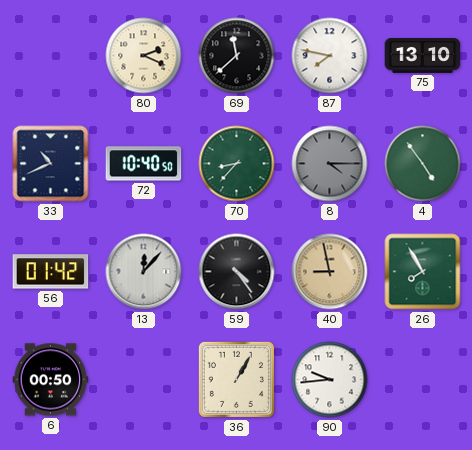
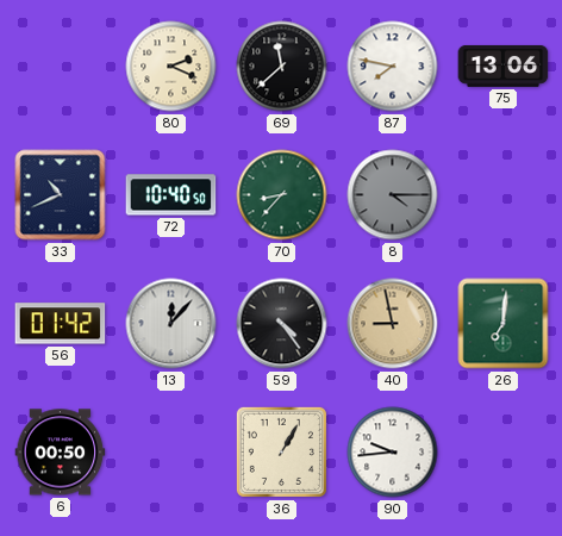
75: 13:10 -> 13:06
4: 4:54 -> none
26: 7:55 -> 7:01
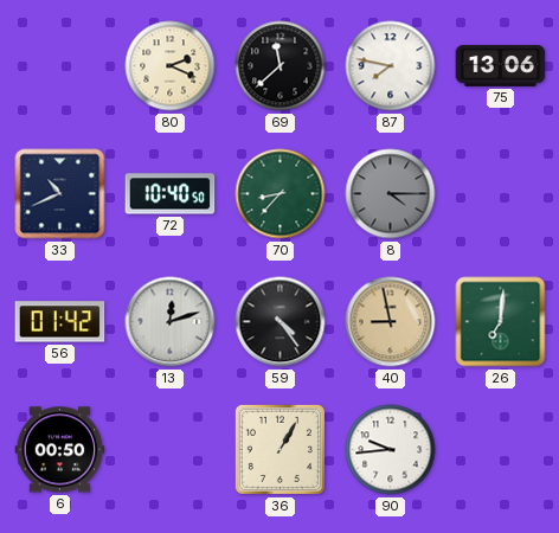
13: 12:07 -> 12:12
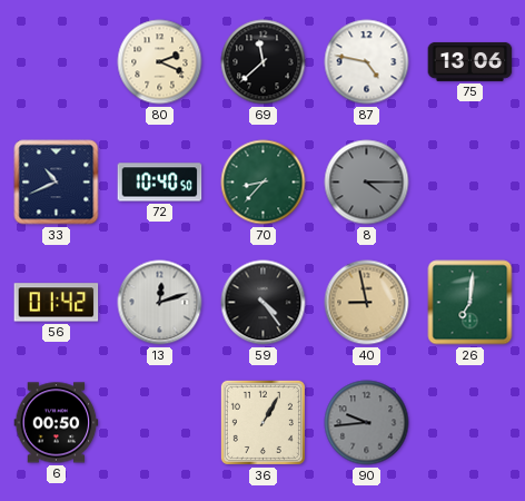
87: 7:47 -> 4:47
90 dial: white -> grey
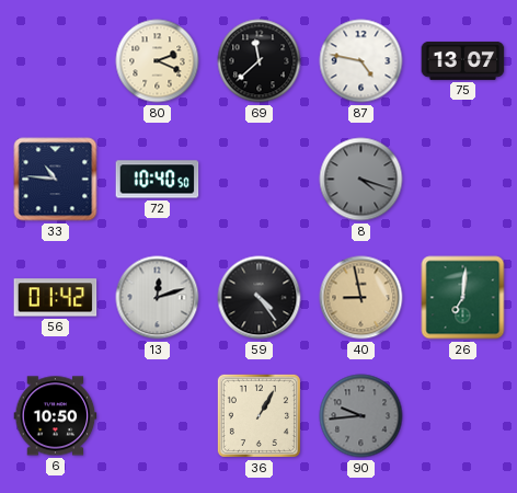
75: 13:06 -> 13:07
33: 10:41 -> 10:46
70: 8:37 -> none
8: 4:15 -> 4:18
6: 00:50 -> 10:50
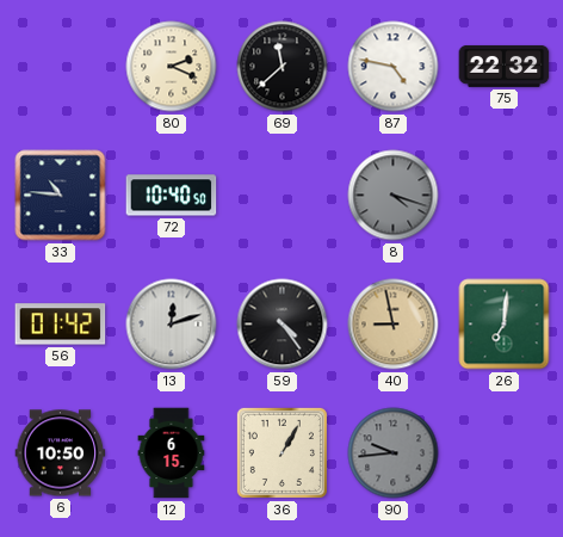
75: 13:07 -> 22:32
12: none -> 6:15
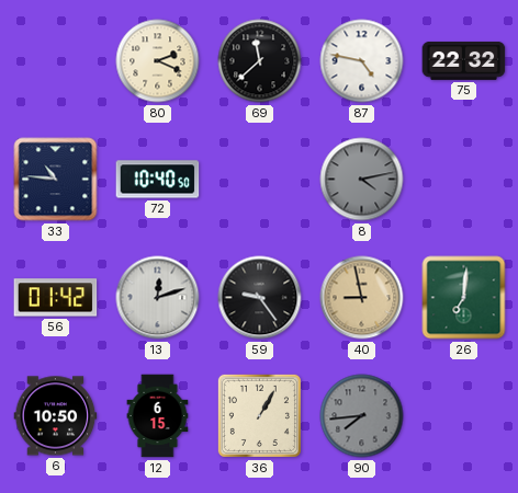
8: 4:18 -> 4:13
59: 4:24 -> 9:24
90: 9:44 -> 7:44
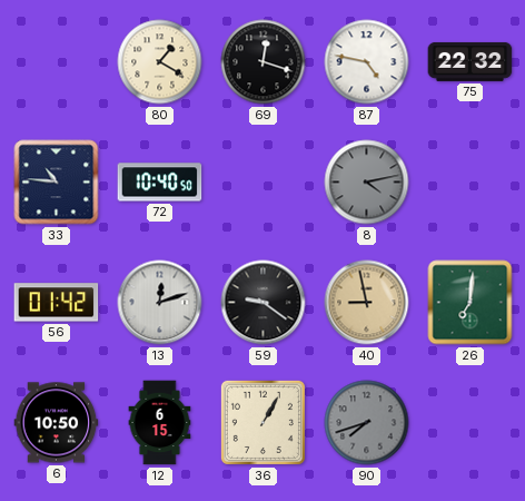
80: 2:19 -> 1:20
69: 11:38 -> 12:18
59: 9:24 -> 9:21
90: 7:44 -> 7:42
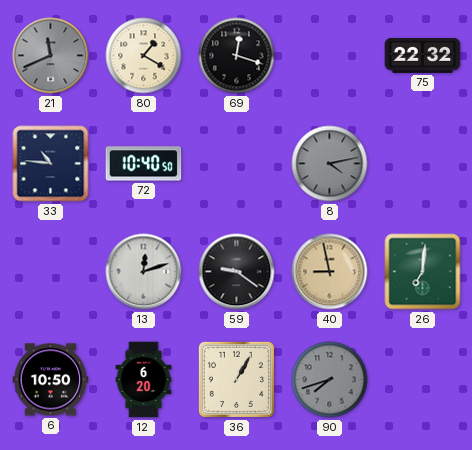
21: none -> 11:41
87: 4:47 -> none
56: 01:42 -> none
12: 6:15 -> 6:20
